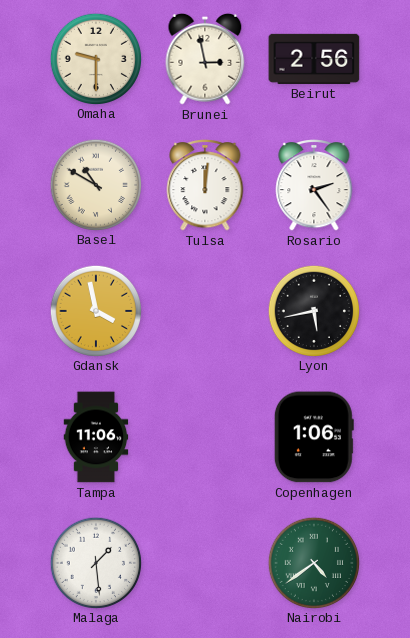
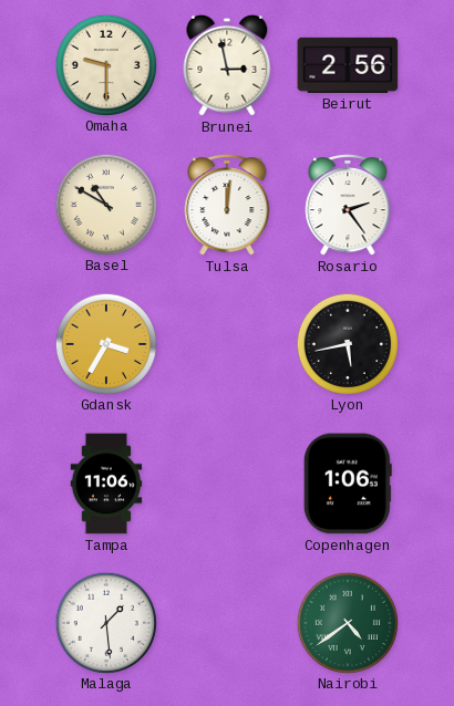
Gdansk: 3:58 -> 3:35
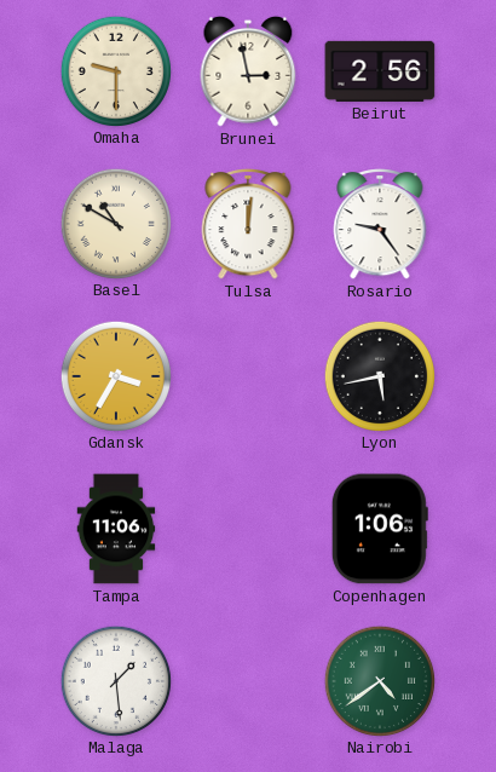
Rosario: 2:24 -> 9:24
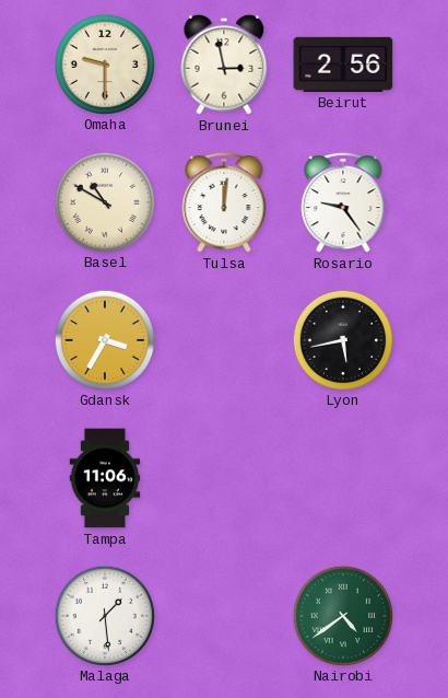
Copenhagen: 1:06 -> none
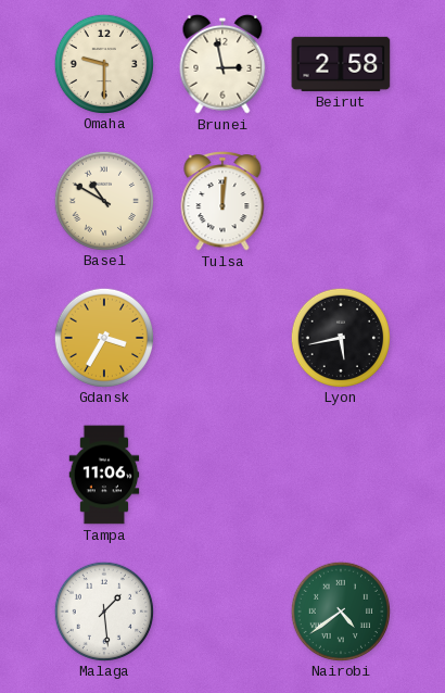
Beirut: 2:56 -> 2:58
Rosario: 9:24 -> none
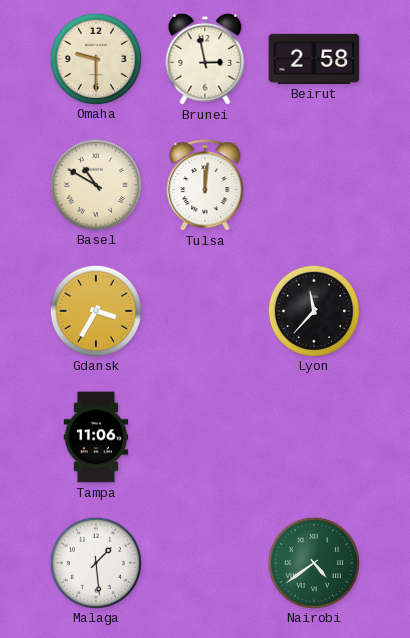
Lyon: 5:43 -> 11:37
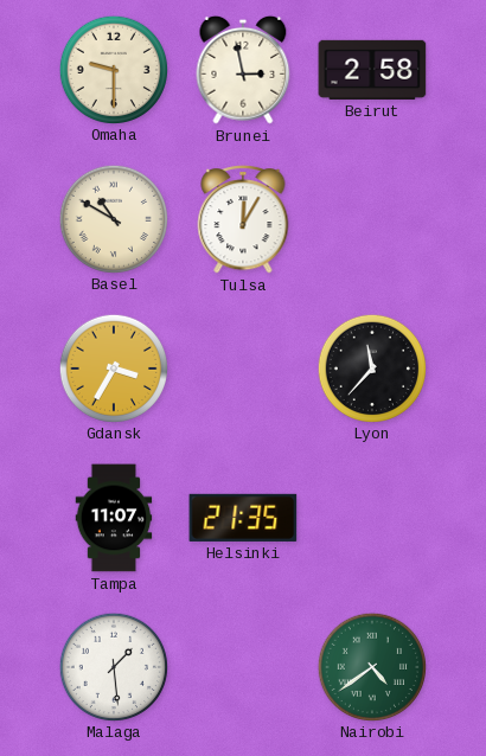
Tulsa: 12:01 -> 12:05
Tampa: 11:06 -> 11:07
Helsinki: none -> 21:35
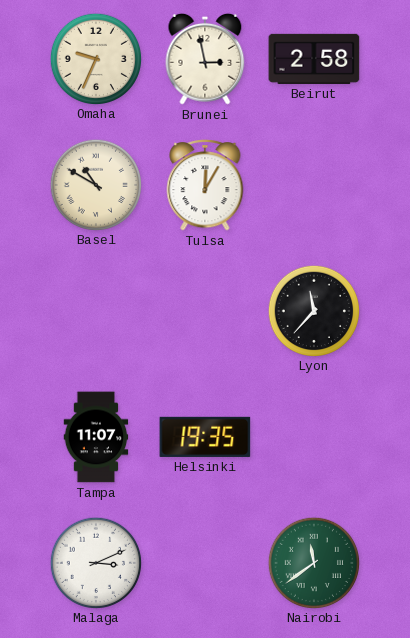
Omaha: 9:30 -> 9:34
Gdansk: 3:35 -> none
Helsinki: 21:35 -> 19:35
Malaga: 1:29 -> 3:11
Nairobi: 4:39 -> 11:39
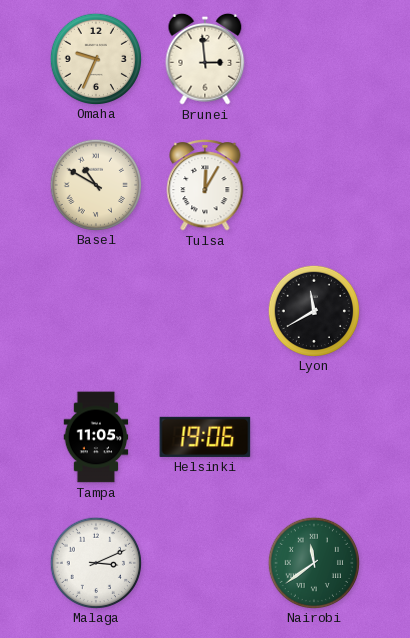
Brunei: 2:58 -> 2:59
Beirut: 2:58 -> none
Lyon: 11:37 -> 11:40
Tampa: 11:07 -> 11:05
Helsinki: 19:35 -> 19:06
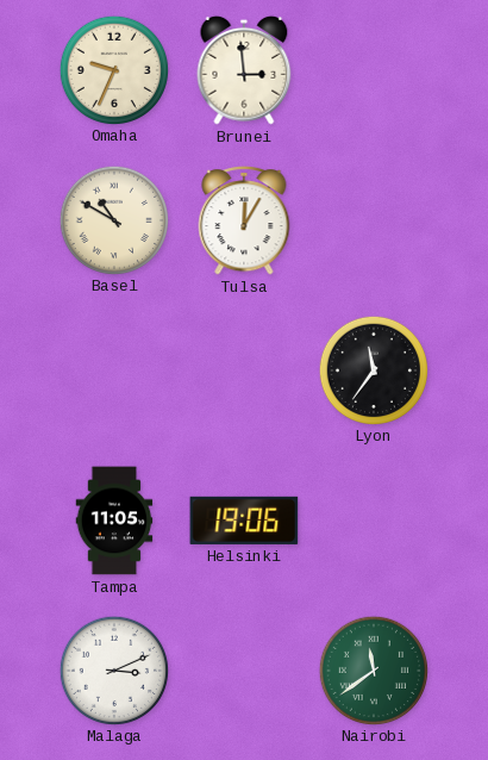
Lyon: 11:40 -> 11:36
